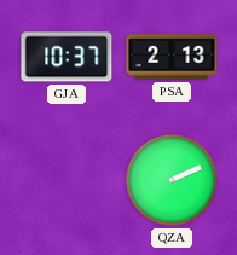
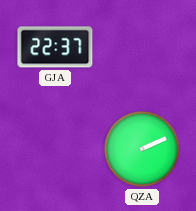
GJA: 10:37 -> 22:37
PSA: 2:13 -> none
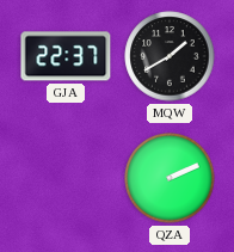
MQW: none -> 1:40
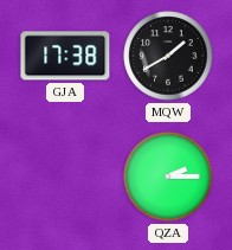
GJA: 22:37 -> 17:38
QZA: 2:11 -> 2:15
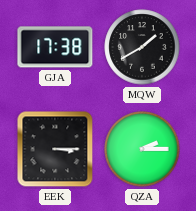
EEK: none -> 3:15
